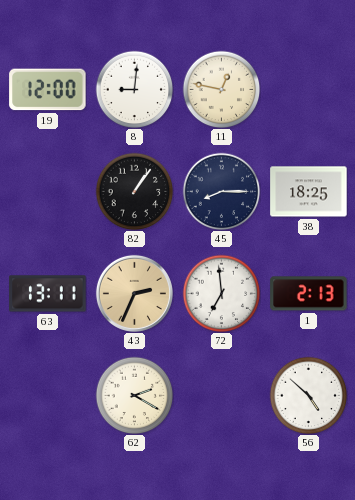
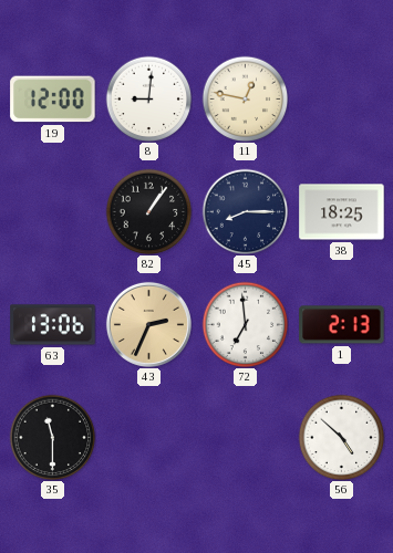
63: 13:11 -> 13:06
35: none -> 11:30
62: 2:20 -> none
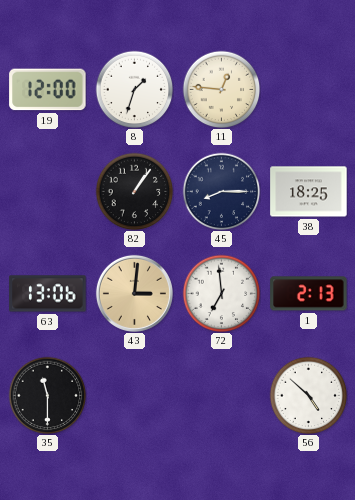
8: 9:01 -> 1:33
11: 12:47 -> 12:46
43: 2:34 -> 3:01
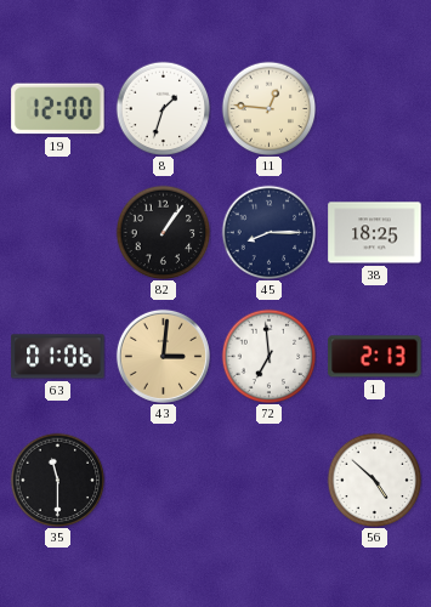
63: 13:06 -> 01:06
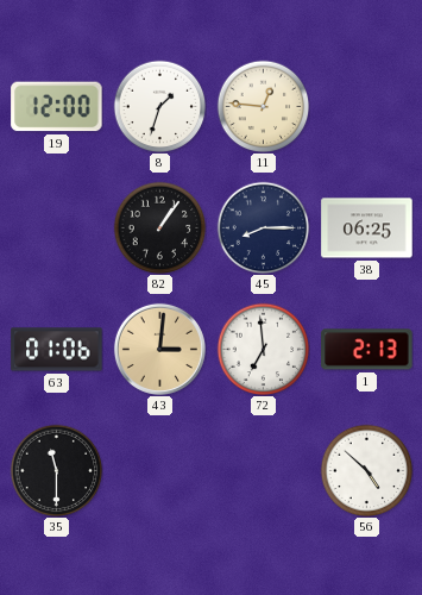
38: 18:25 -> 06:25
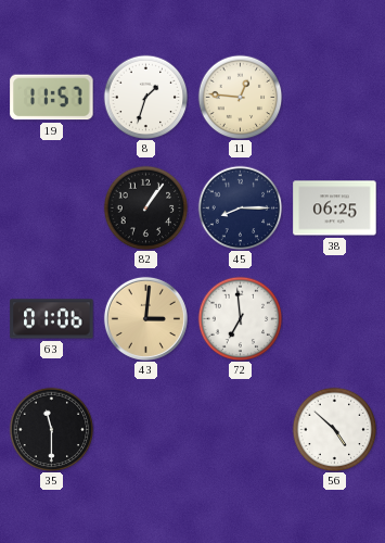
19: 12:00 -> 11:57
1: 2:13 -> none
